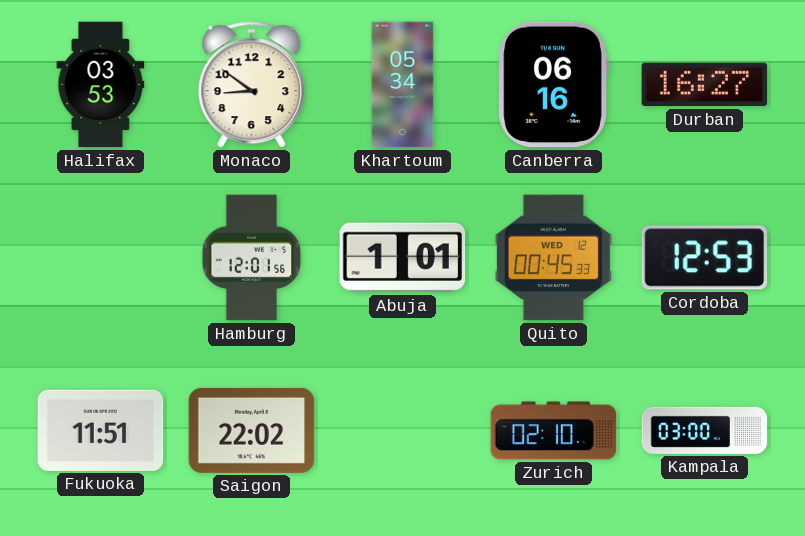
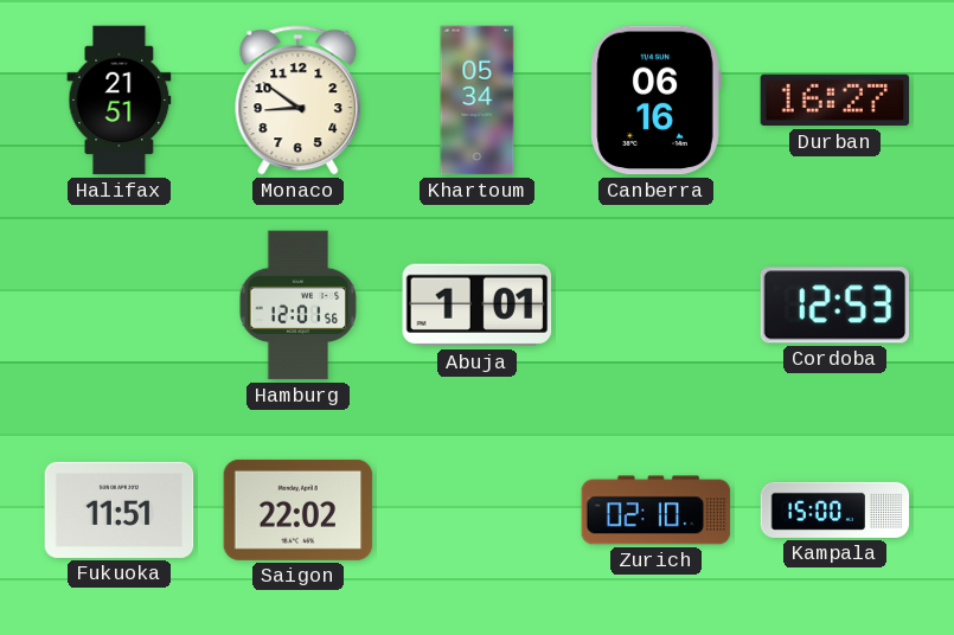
Halifax: 03:53 -> 21:51
Quito: 00:45 -> none
Kampala: 03:00 -> 15:00
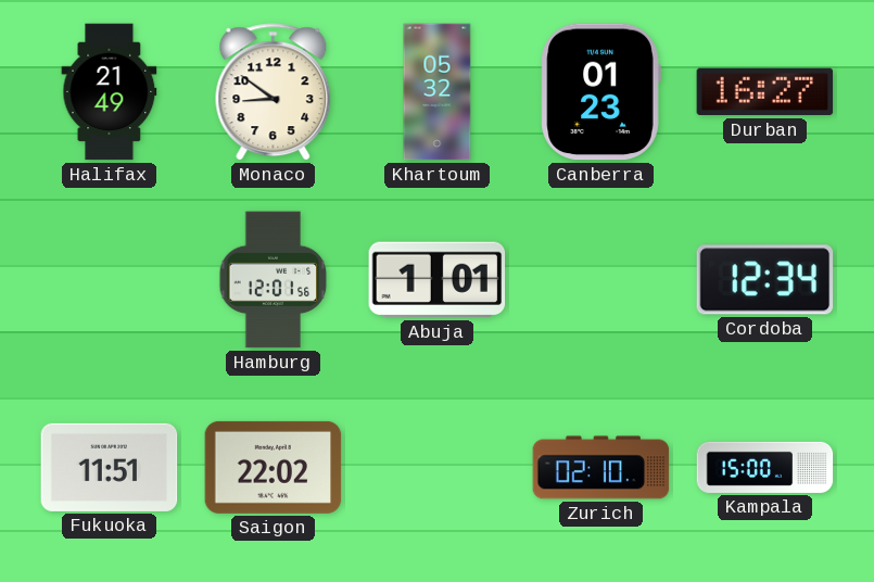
Halifax: 21:51 -> 21:49
Khartoum: 05:34 -> 05:32
Canberra: 06:16 -> 01:23
Cordoba: 12:53 -> 12:34
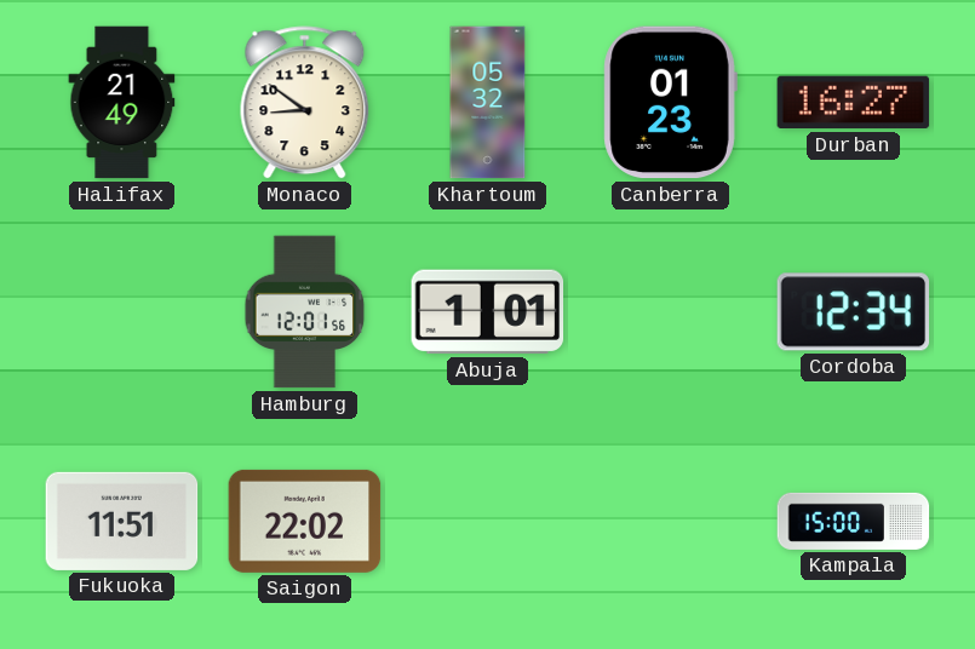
Zurich: 02:10 -> none
